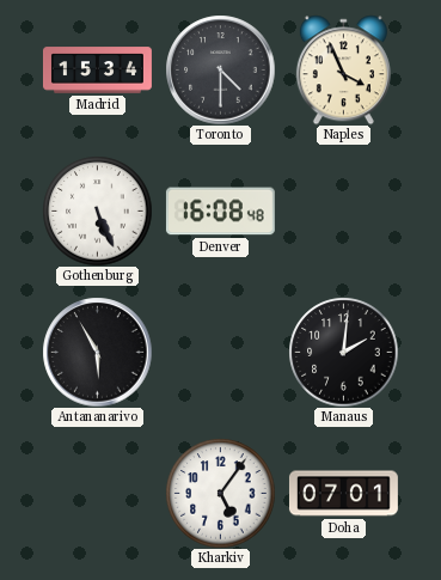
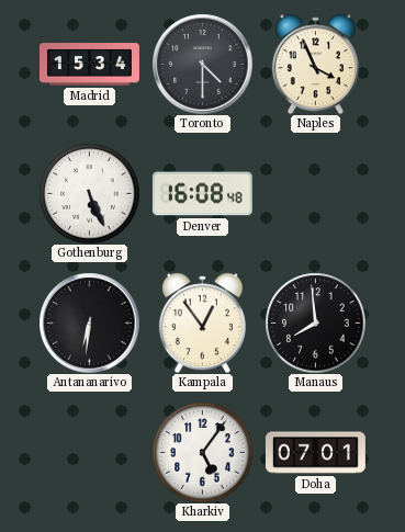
Antananarivo: 5:55 -> 6:31
Kampala: none -> 12:54
Manaus: 2:01 -> 7:59
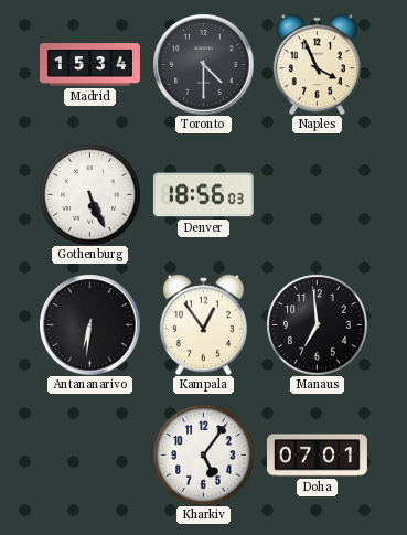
Denver: 16:08 -> 18:56
Manaus: 7:59 -> 6:59
